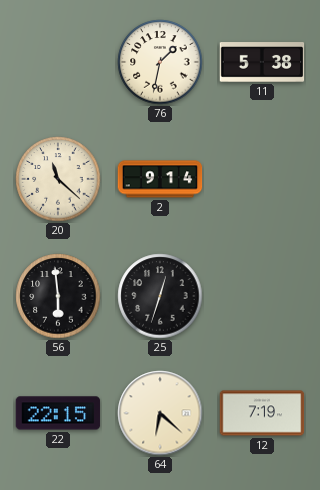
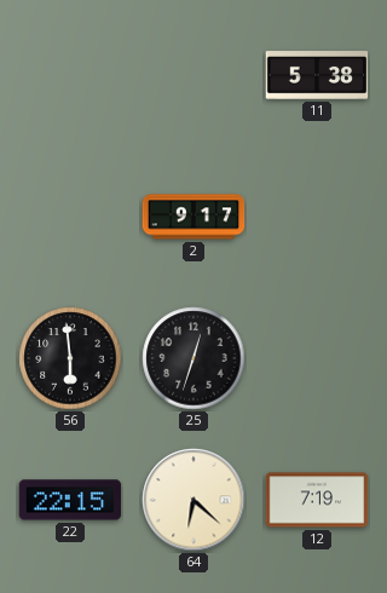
76: 1:32 -> none
20: 11:22 -> none
2: 9:14 -> 9:17
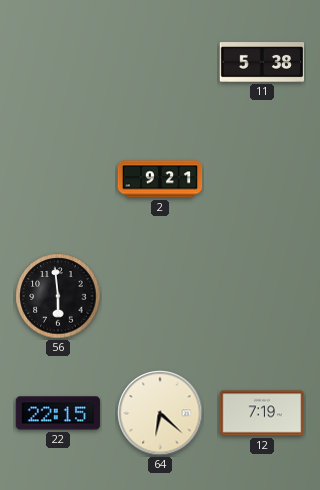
2: 9:17 -> 9:21
25: 12:33 -> none
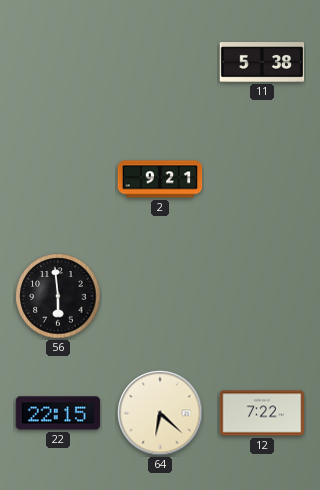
12: 7:19 -> 7:22
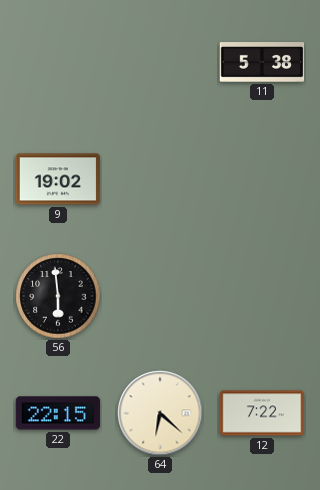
9: none -> 19:02
2: 9:21 -> none
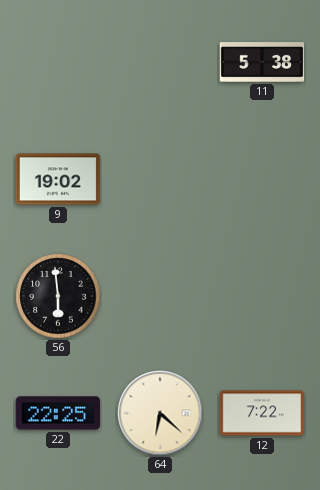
22: 22:15 -> 22:25
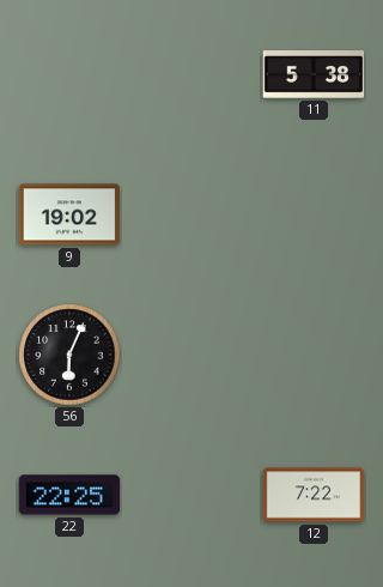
56: 5:59 -> 6:04
64: 6:22 -> none
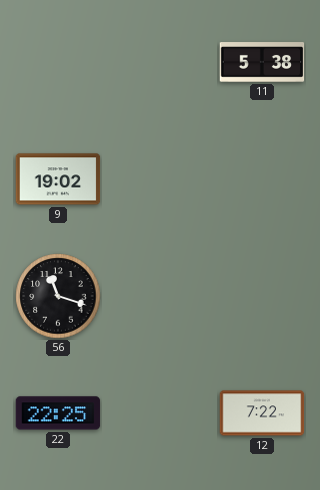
56: 6:04 -> 11:18
